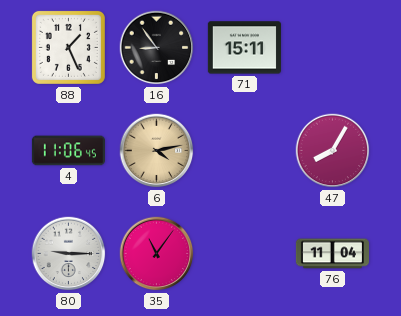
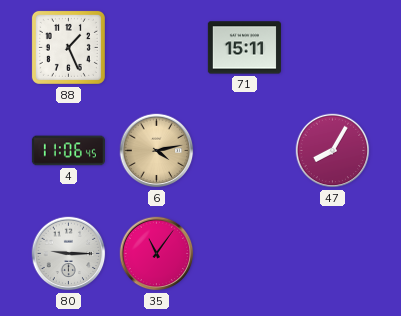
16: 8:54 -> none
76: 11:04 -> none
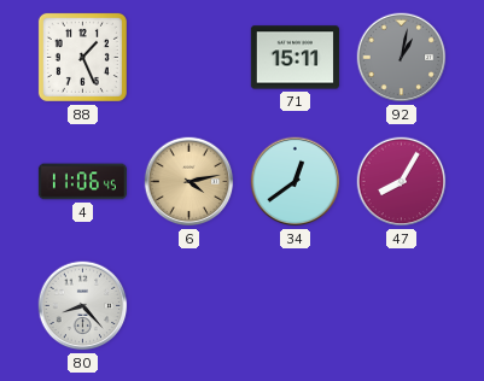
92: none -> 1:02
34: none -> 12:39
80: 9:15 -> 8:23
35: 11:06 -> none
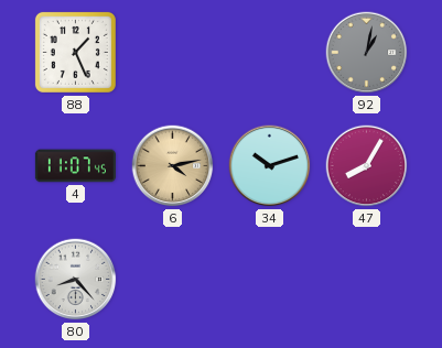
71: 15:11 -> none
4: 11:06 -> 11:07
34: 12:39 -> 10:12
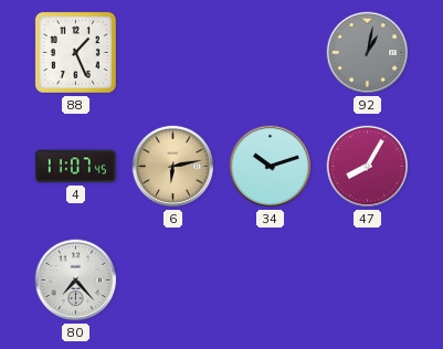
6: 4:13 -> 6:13
80: 8:23 -> 7:23
